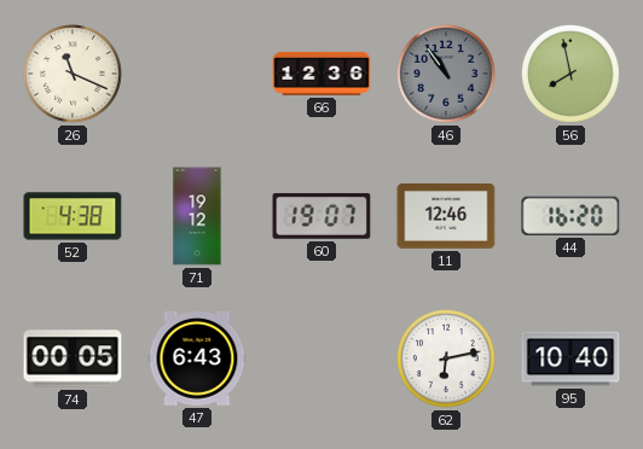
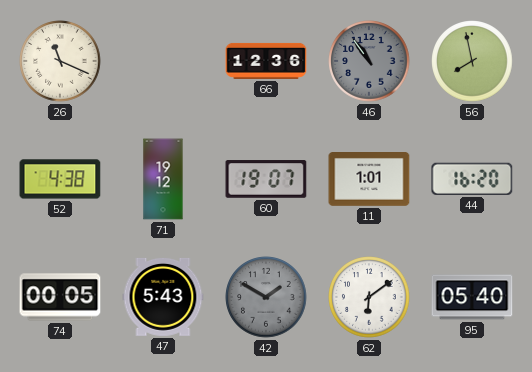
11: 12:46 -> 1:01
47: 6:43 -> 5:43
42: none -> 1:50
62: 6:13 -> 6:09
95: 10:40 -> 05:40
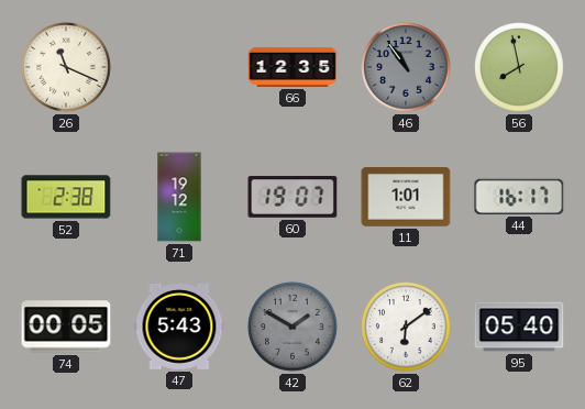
66: 12:36 -> 12:35
52: 4:38 -> 2:38
44: 16:20 -> 16:17
